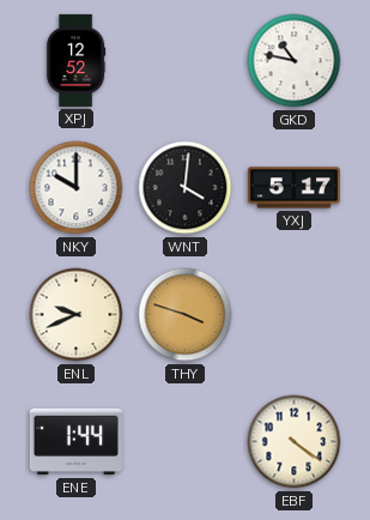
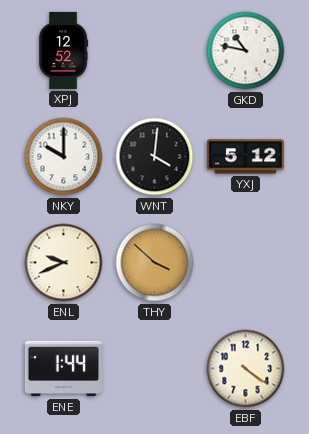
YXJ: 5:17 -> 5:12
THY: 3:48 -> 3:52
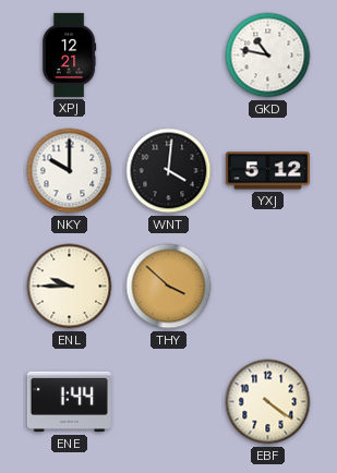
XPJ: 12:52 -> 12:21
ENL: 9:41 -> 9:45
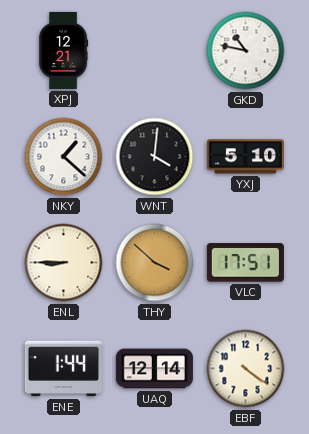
NKY: 10:00 -> 1:22
YXJ: 5:12 -> 5:10
ENL: 9:45 -> 8:45
VLC: none -> 17:51
UAQ: none -> 12:14
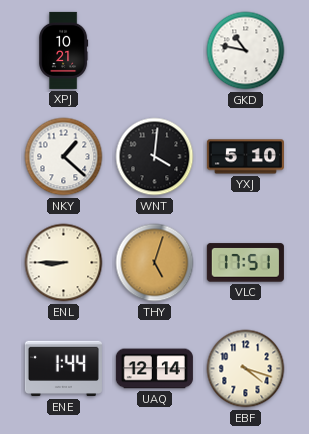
XPJ: 12:21 -> 10:21
THY: 3:52 -> 5:03
EBF: 4:21 -> 4:18
